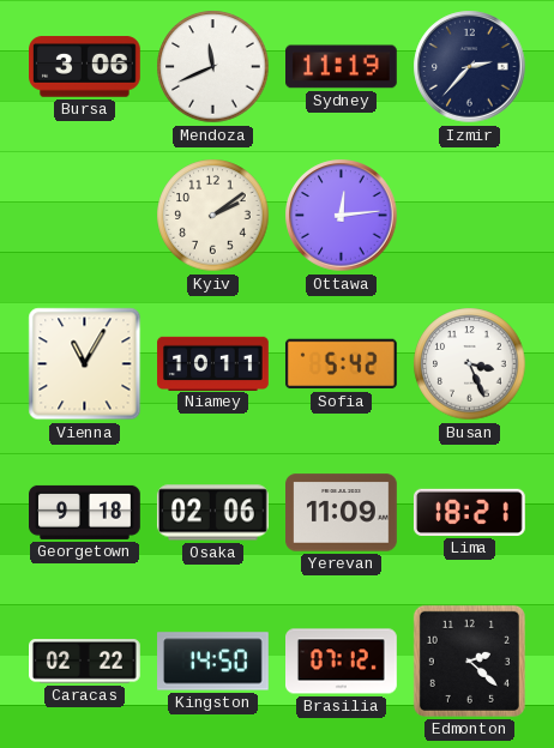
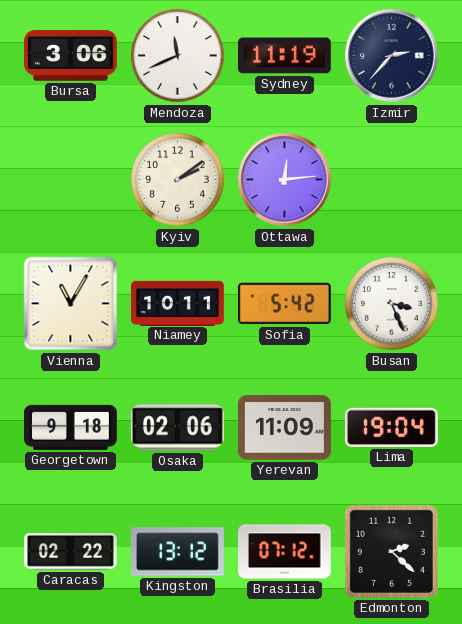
Lima: 18:21 -> 19:04
Kingston: 14:50 -> 13:12
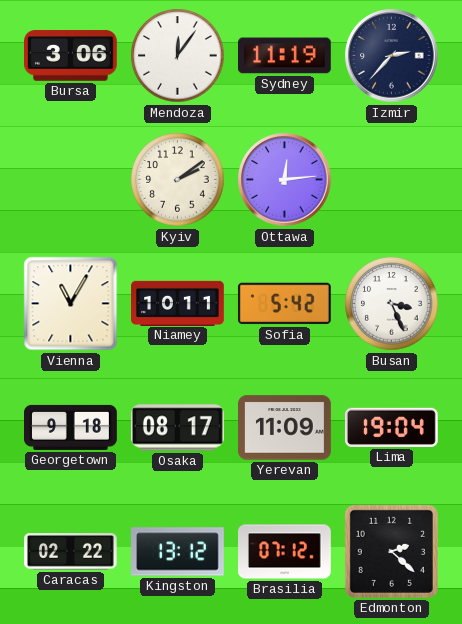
Mendoza: 11:41 -> 12:06
Osaka: 02:06 -> 08:17
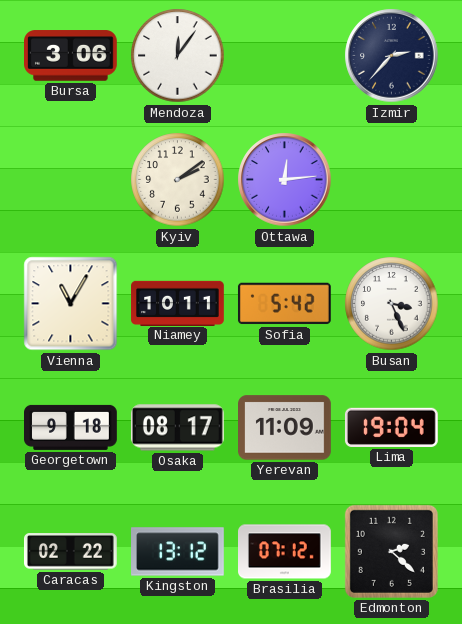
Sydney: 11:19 -> none
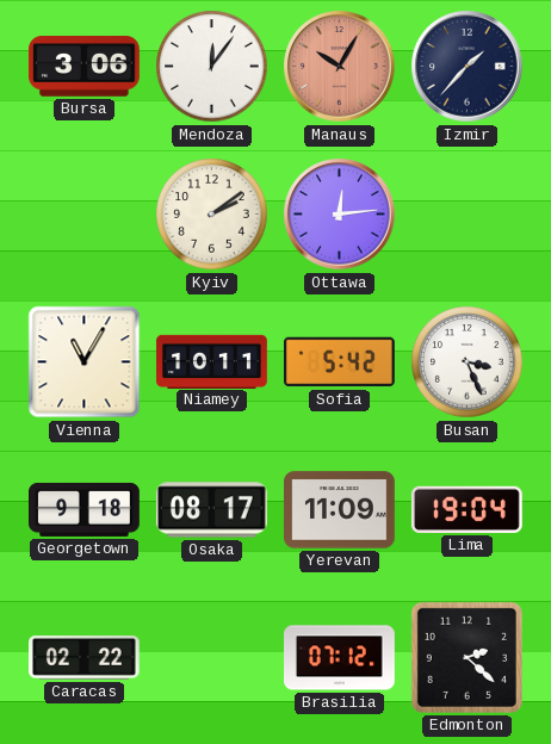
Manaus: none -> 10:05
Izmir: 2:37 -> 1:37
Kingston: 13:12 -> none
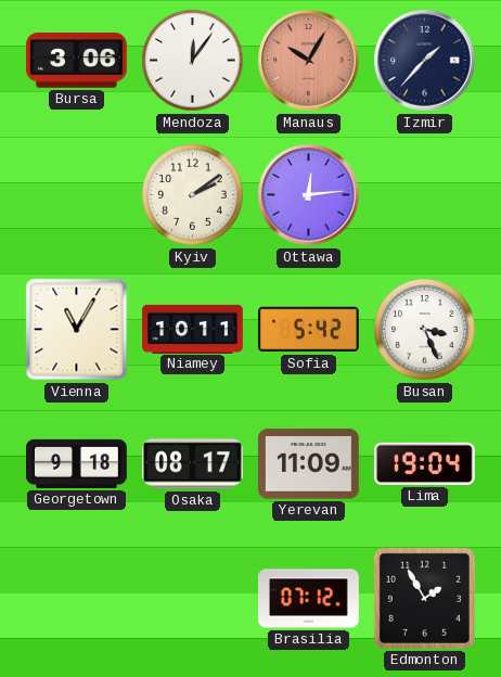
Caracas: 02:22 -> none
Edmonton: 2:22 -> 1:55
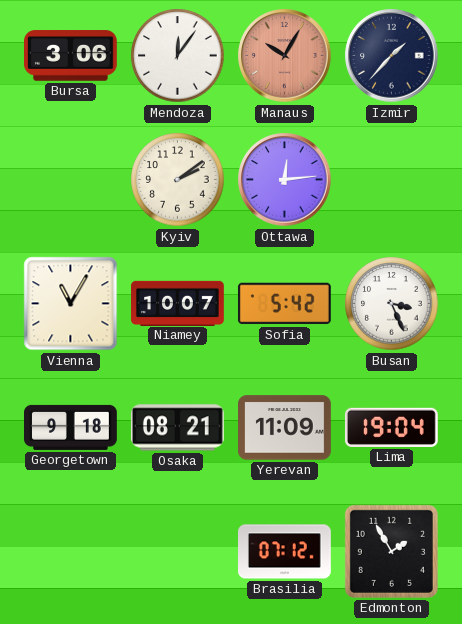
Niamey: 10:11 -> 10:07
Osaka: 08:17 -> 08:21
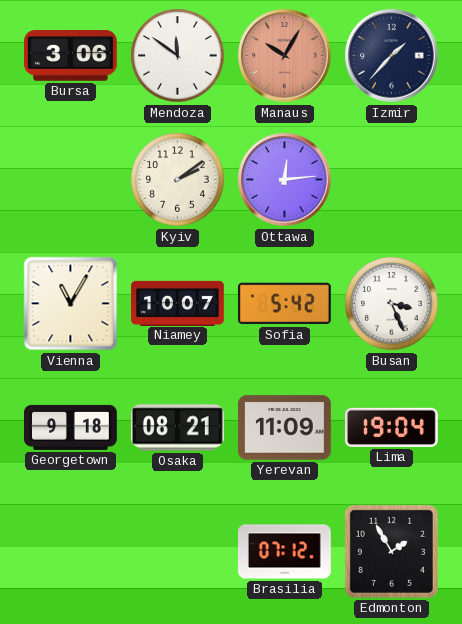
Mendoza: 12:06 -> 11:51
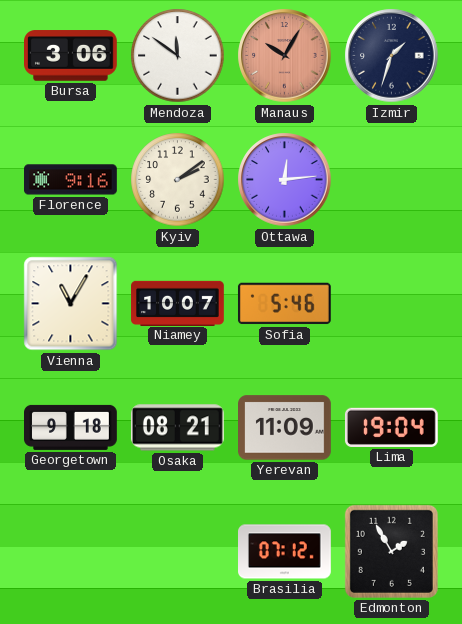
Izmir: 1:37 -> 1:33
Florence: none -> 9:16
Sofia: 5:42 -> 5:46
Busan: 3:26 -> none
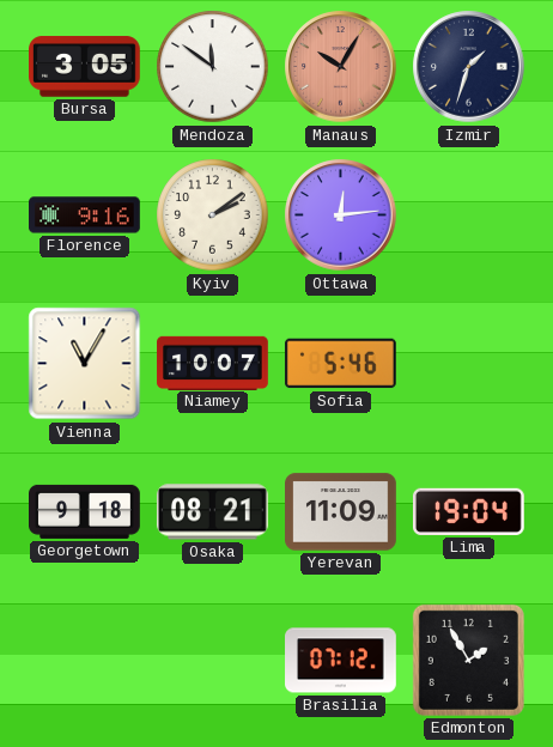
Bursa: 3:06 -> 3:05
